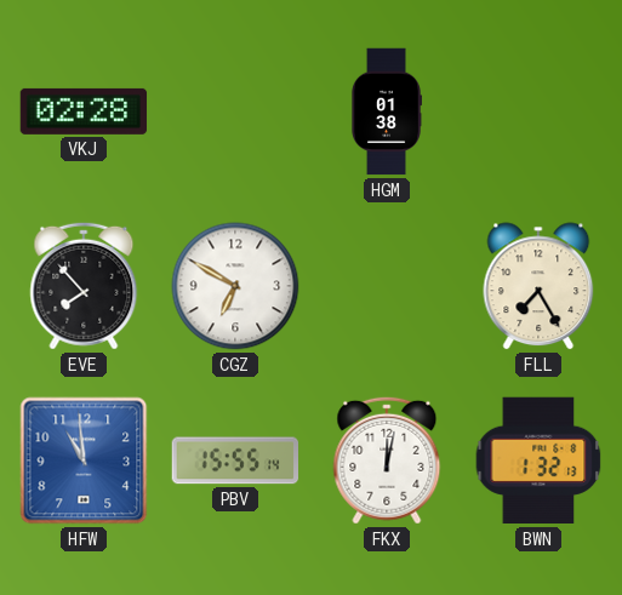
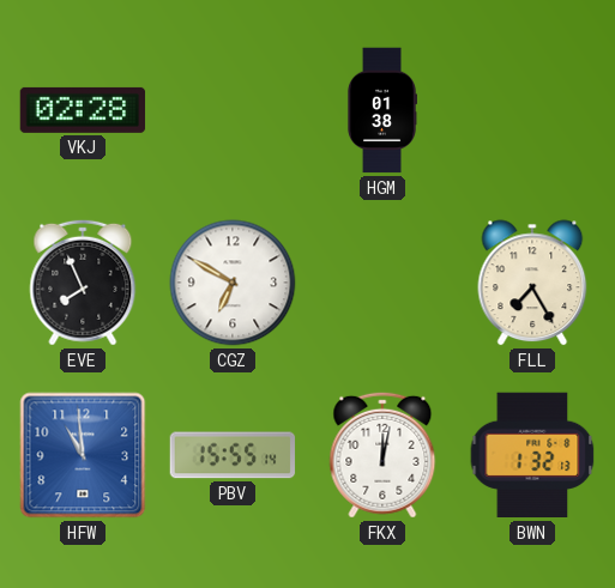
EVE: 7:53 -> 7:56
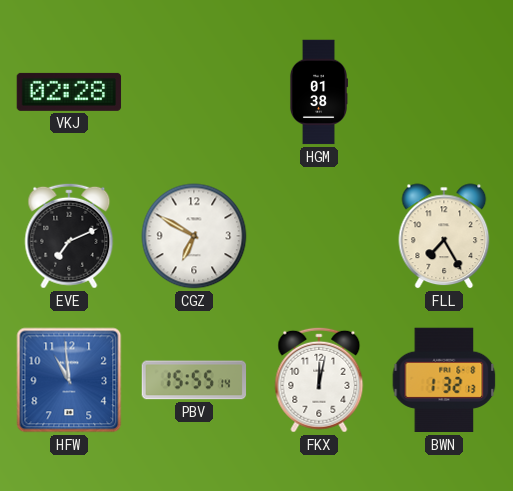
EVE: 7:56 -> 7:11
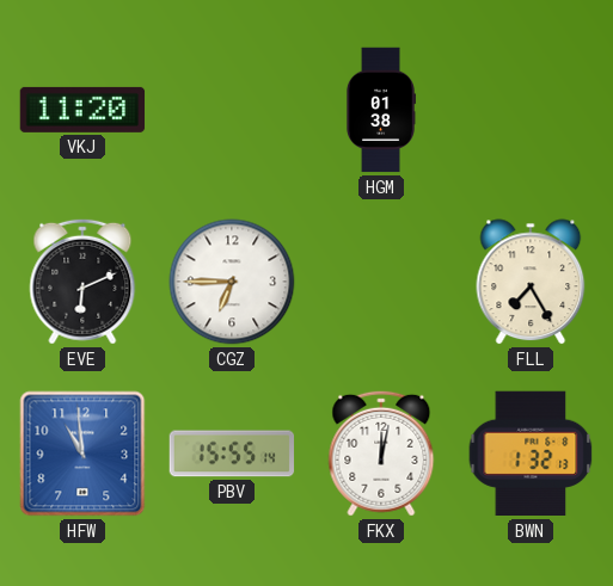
VKJ: 02:28 -> 11:20
EVE: 7:11 -> 6:11
CGZ: 6:50 -> 6:45
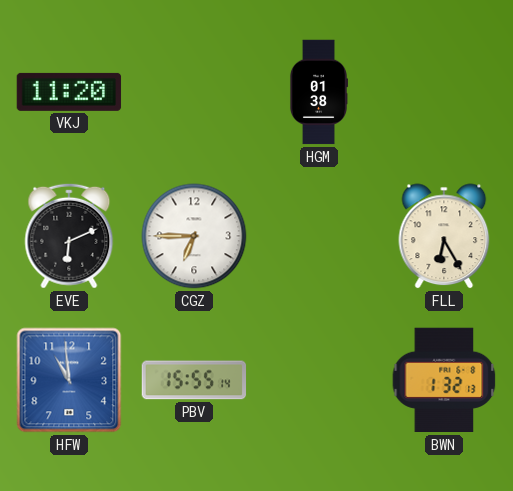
FLL: 7:25 -> 6:25
FKX: 12:02 -> none
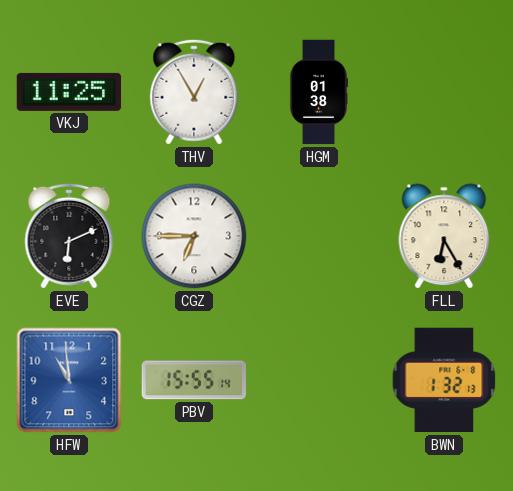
VKJ: 11:20 -> 11:25
THV: none -> 12:55
